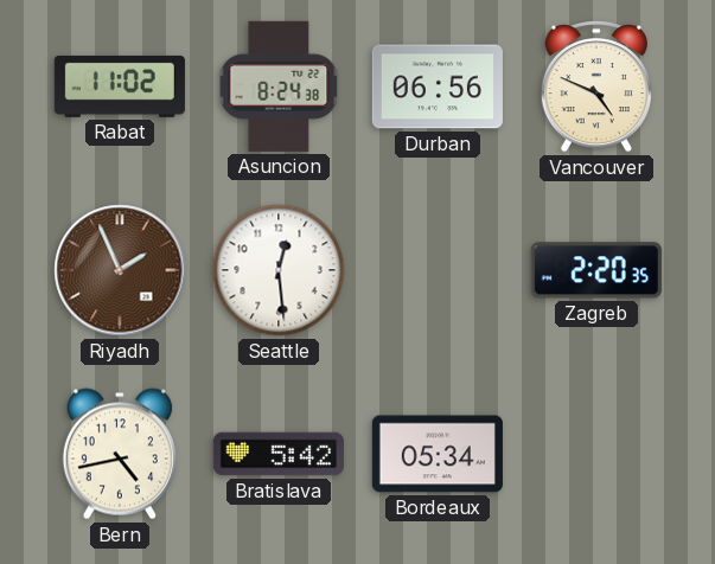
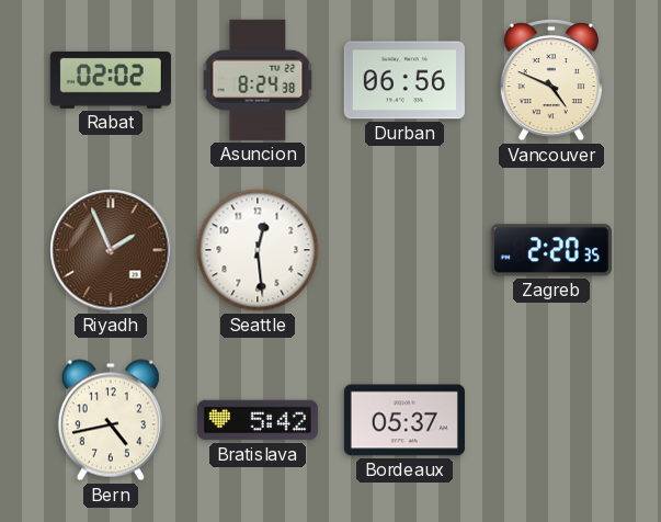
Rabat: 11:02 -> 02:02
Bordeaux: 05:34 -> 05:37
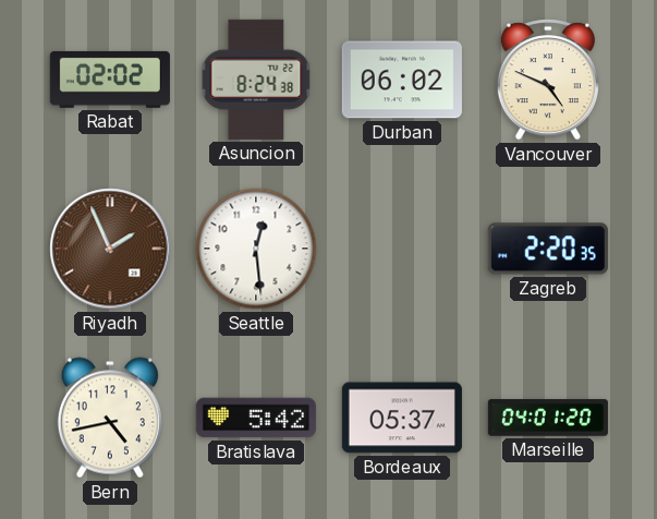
Durban: 06:56 -> 06:02
Marseille: none -> 04:01
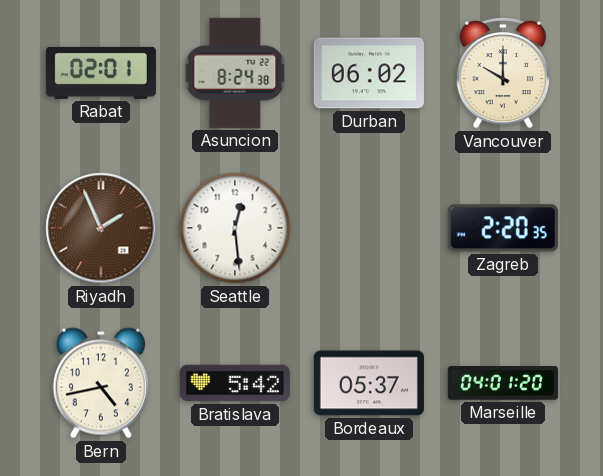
Rabat: 02:02 -> 02:01
Vancouver: 4:49 -> 10:00
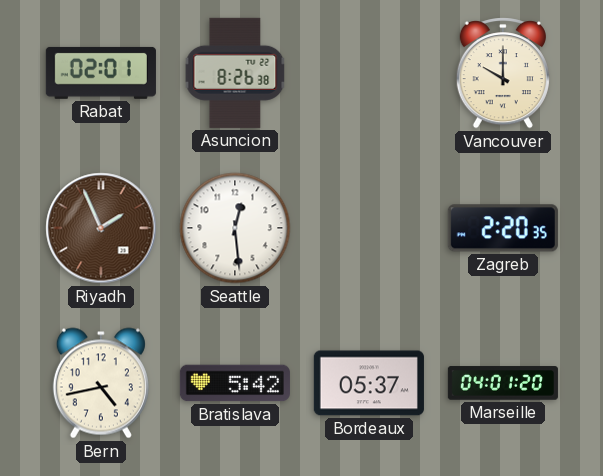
Asuncion: 8:24 -> 8:26
Durban: 06:02 -> none
